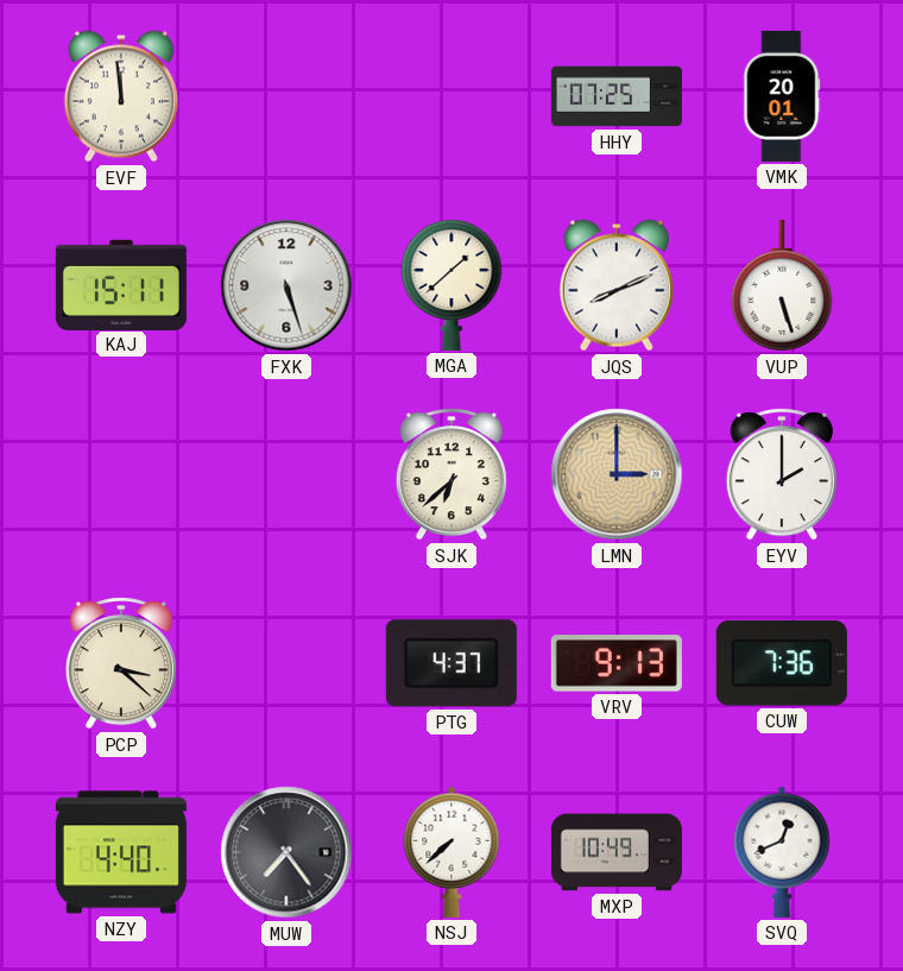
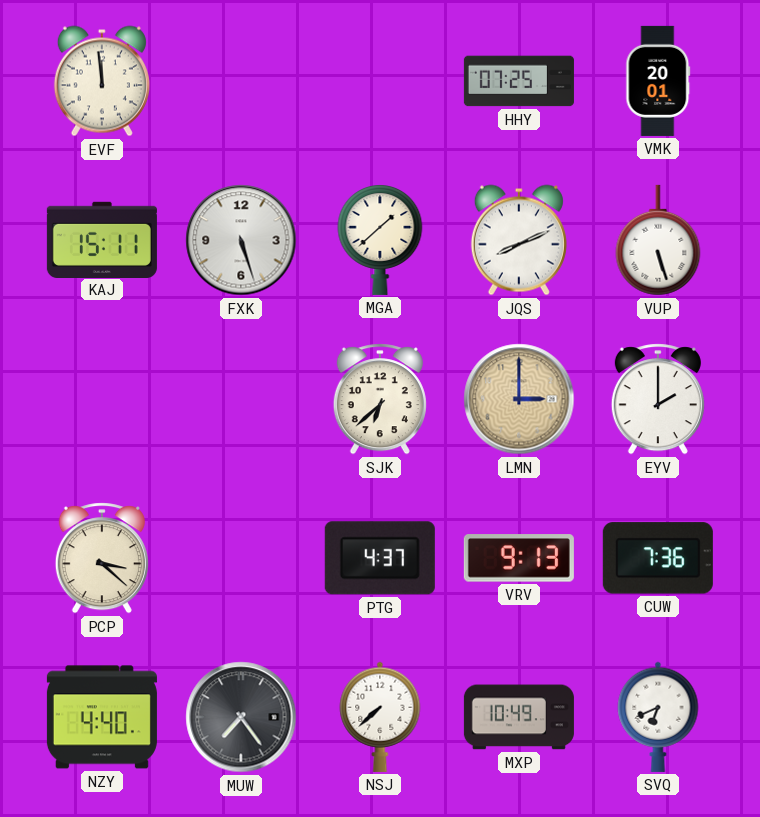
SVQ: 12:41 -> 6:41
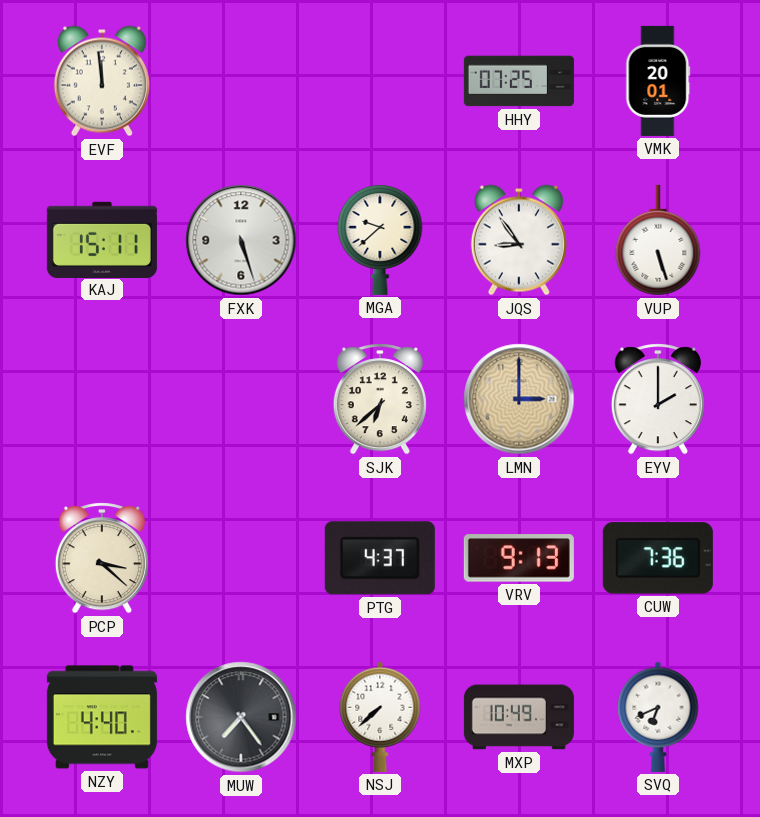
MGA: 1:38 -> 9:38
JQS: 8:11 -> 8:54
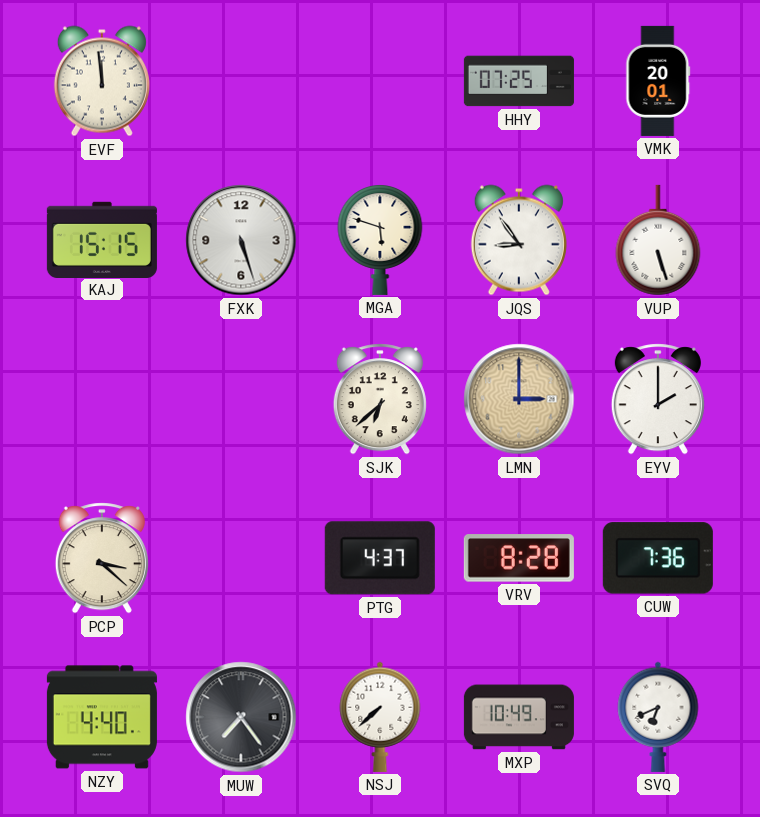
KAJ: 15:11 -> 15:15
MGA: 9:38 -> 5:48
VRV: 9:13 -> 8:28
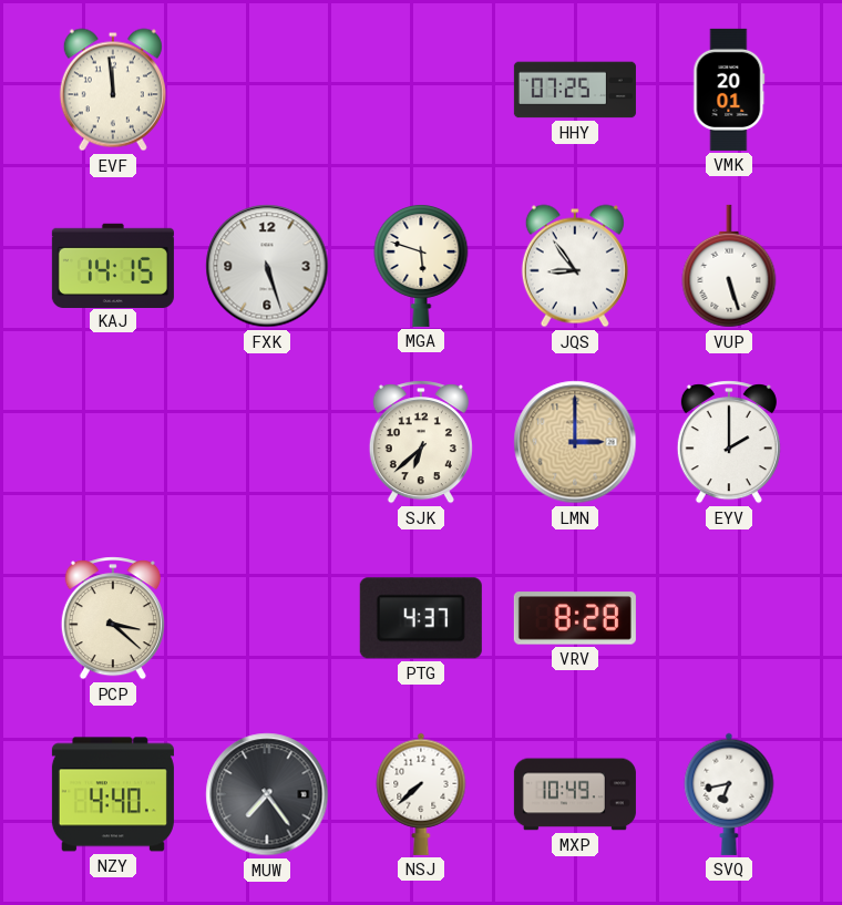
KAJ: 15:15 -> 14:15
CUW: 7:36 -> none
SVQ: 6:41 -> 6:43
